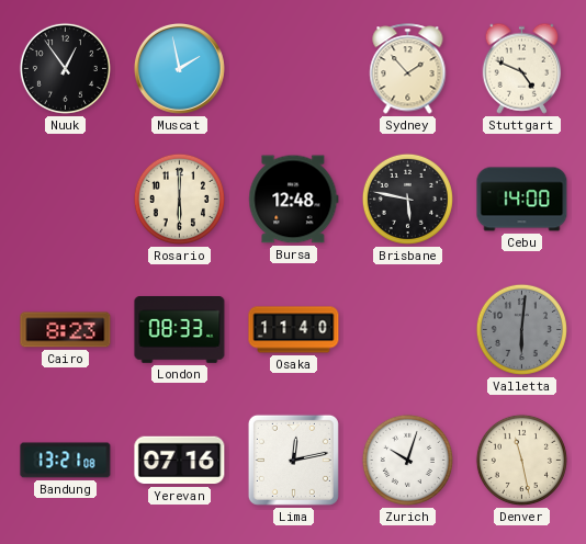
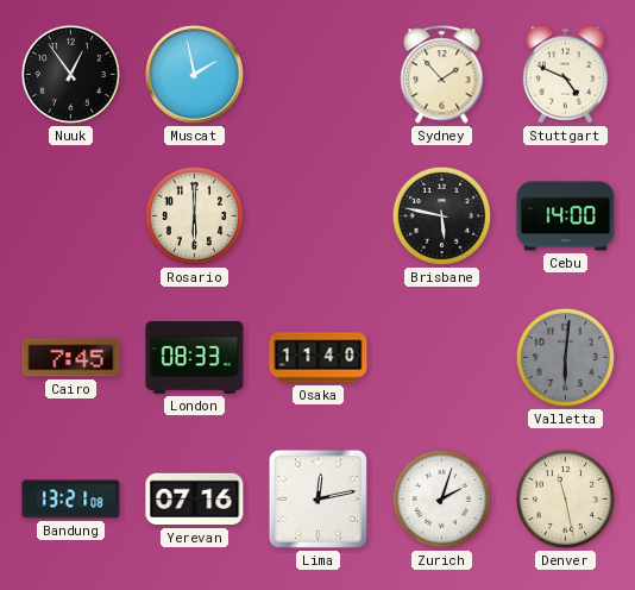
Bursa: 12:48 -> none
Cairo: 8:23 -> 7:45
Zurich: 10:03 -> 2:03
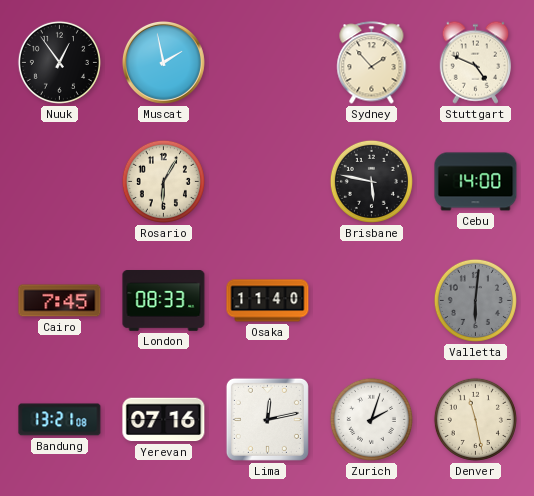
Rosario: 6:00 -> 6:05
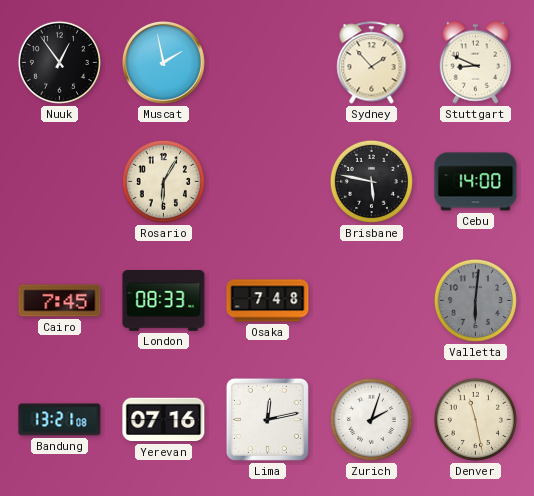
Stuttgart: 4:49 -> 8:49
Osaka: 11:40 -> 7:48
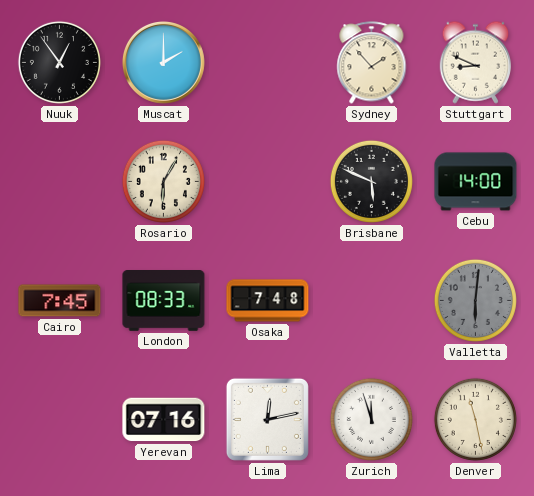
Muscat: 1:58 -> 2:00
Brisbane: 5:47 -> 5:49
Bandung: 13:21 -> none
Zurich: 2:03 -> 11:57
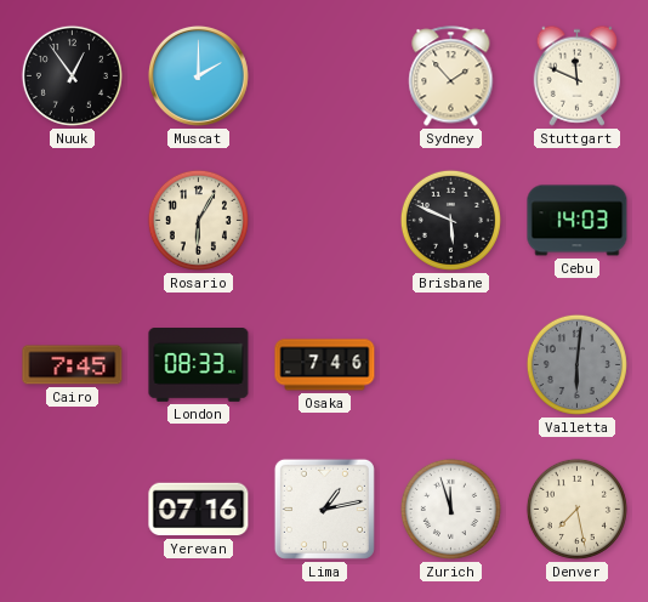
Stuttgart: 8:49 -> 11:49
Cebu: 14:00 -> 14:03
Osaka: 7:48 -> 7:46
Lima: 12:13 -> 1:13
Denver: 11:28 -> 7:28
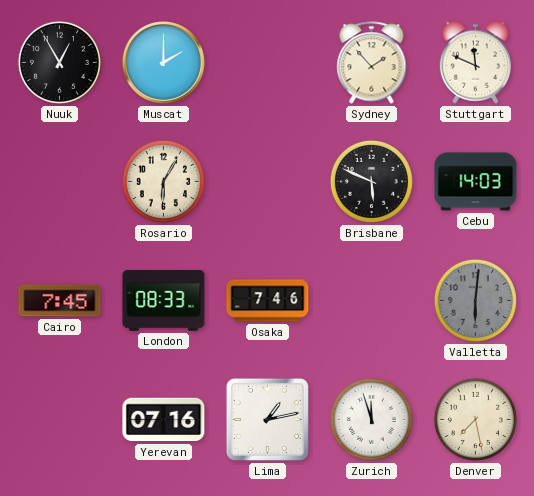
Nuuk: 12:54 -> 12:55
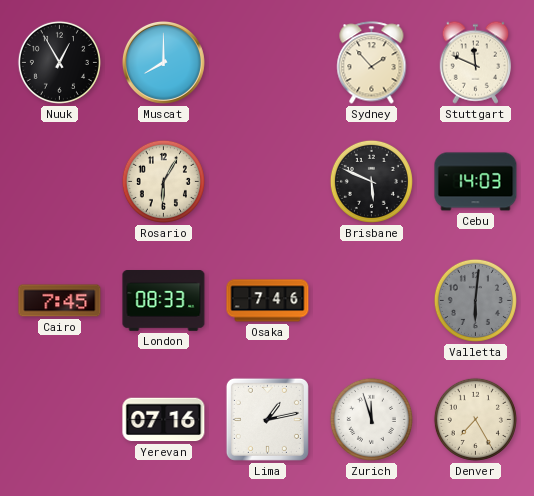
Muscat: 2:00 -> 8:00
Denver: 7:28 -> 7:25
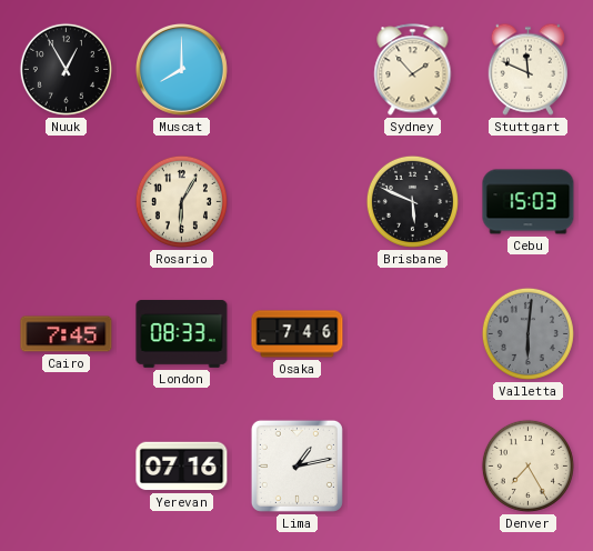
Cebu: 14:03 -> 15:03
Zurich: 11:57 -> none
